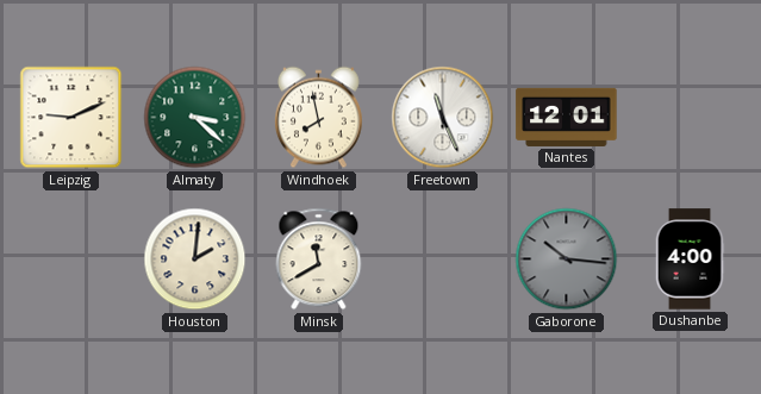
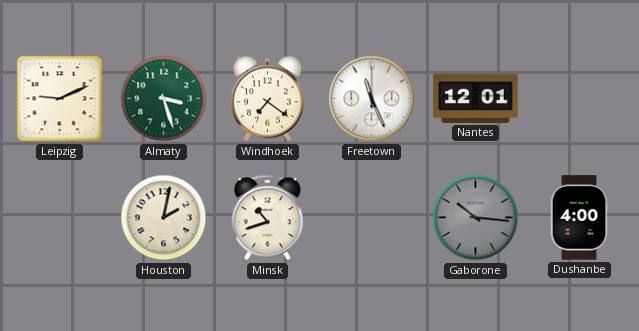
Almaty: 3:22 -> 3:27
Windhoek: 7:58 -> 7:21
Houston: 2:01 -> 2:02
Minsk: 11:40 -> 10:42
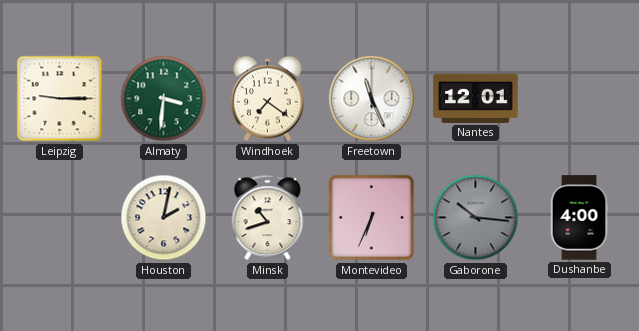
Leipzig: 9:11 -> 9:15
Almaty: 3:27 -> 3:31
Montevideo: none -> 6:34
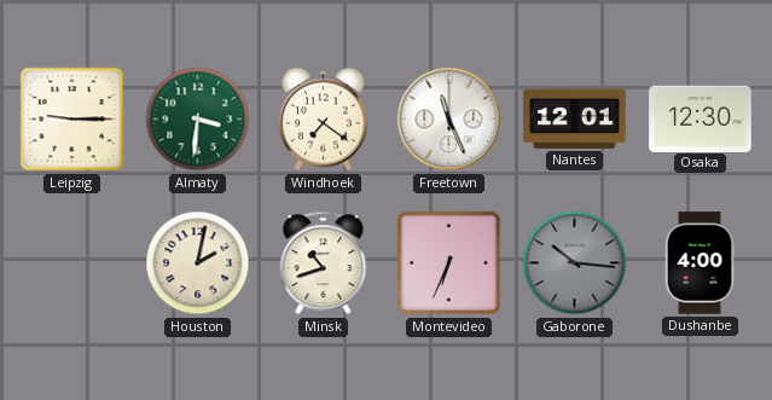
Osaka: none -> 12:30
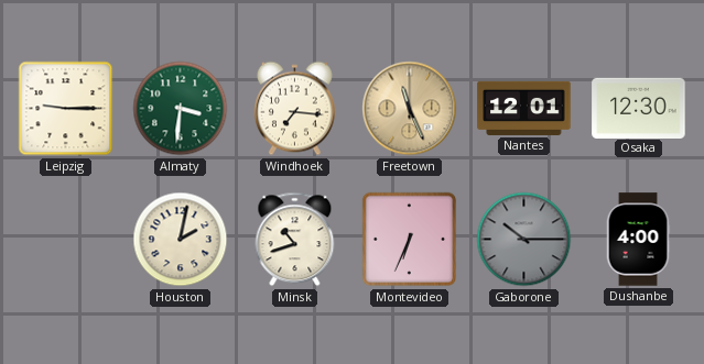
Windhoek: 7:21 -> 7:16
Freetown dial: white -> champagne
Gaborone: 10:16 -> 10:15
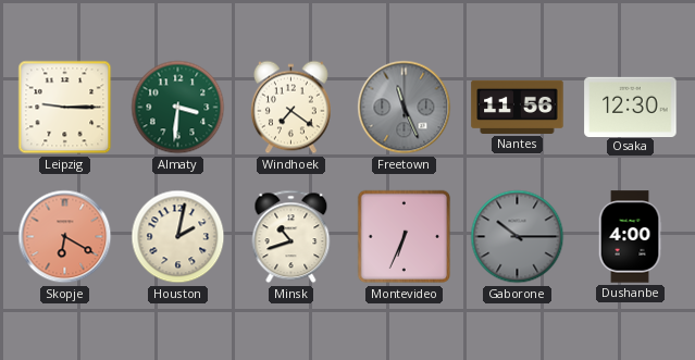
Windhoek: 7:16 -> 7:21
Freetown dial: champagne -> grey
Nantes: 12:01 -> 11:56
Skopje: none -> 6:20
